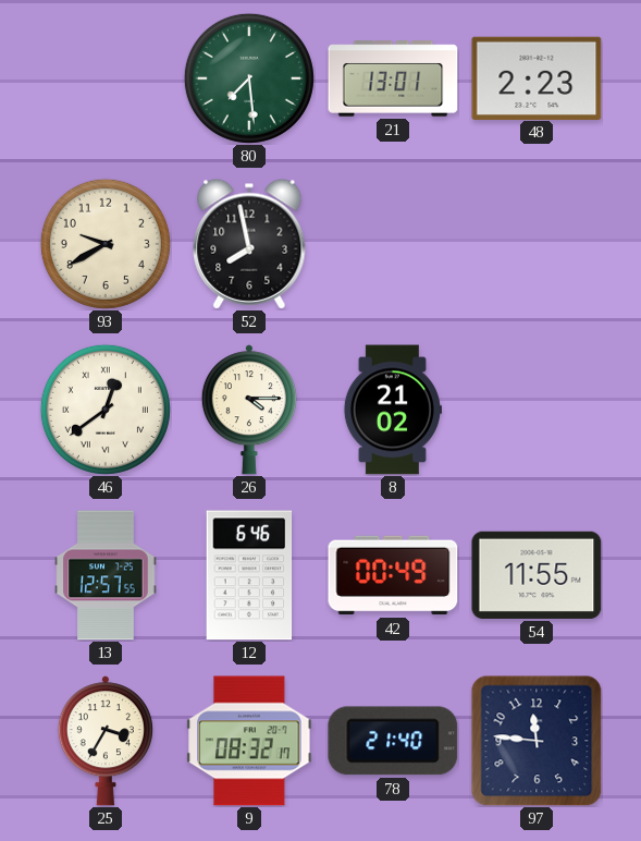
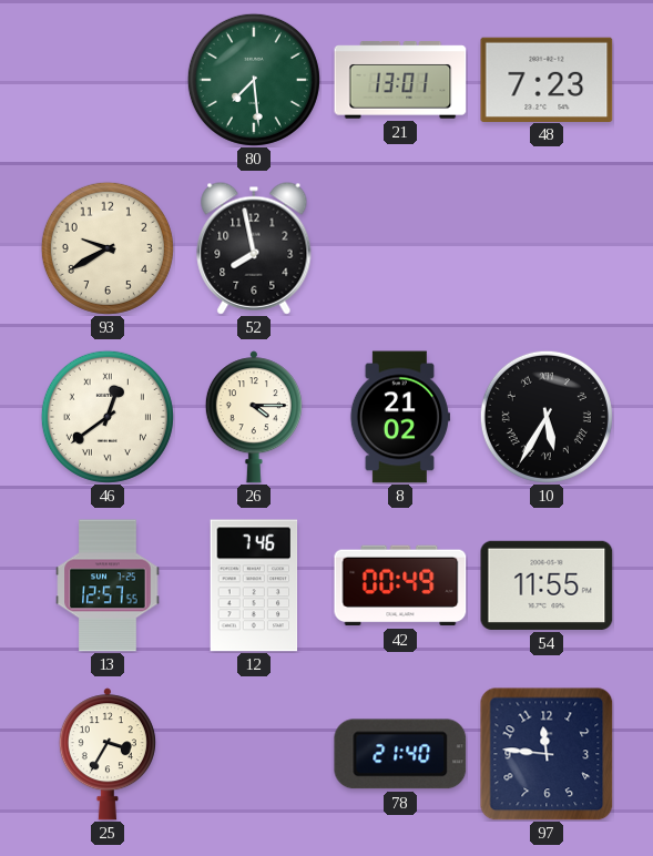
48: 2:23 -> 7:23
10: none -> 5:35
12: 6:46 -> 7:46
9: 08:32 -> none
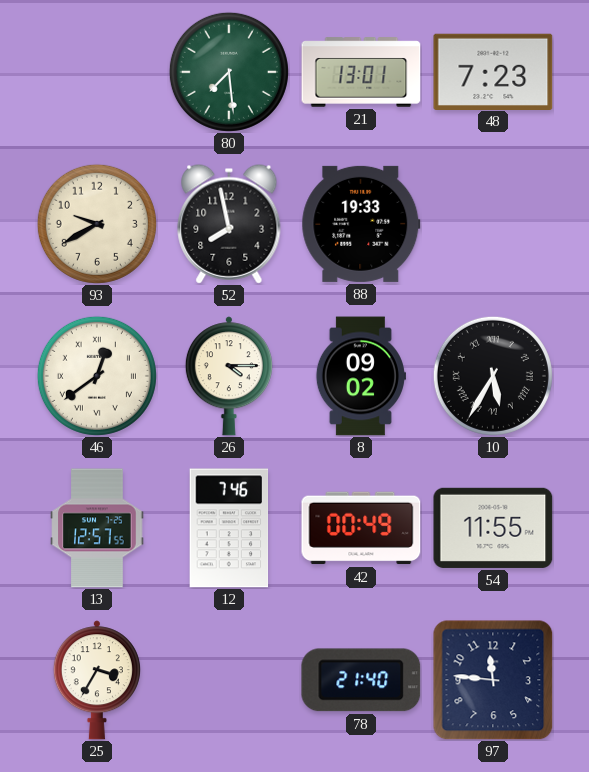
88: none -> 19:33
8: 21:02 -> 09:02
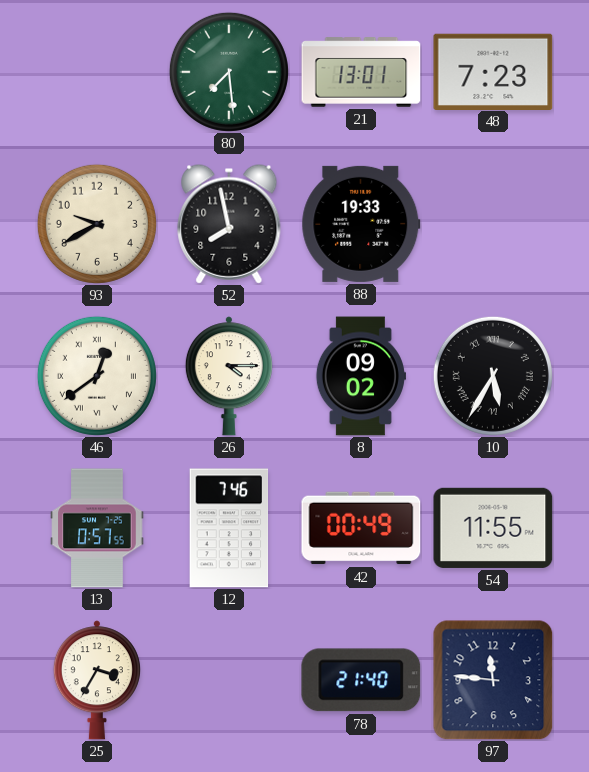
13: 12:57 -> 0:57
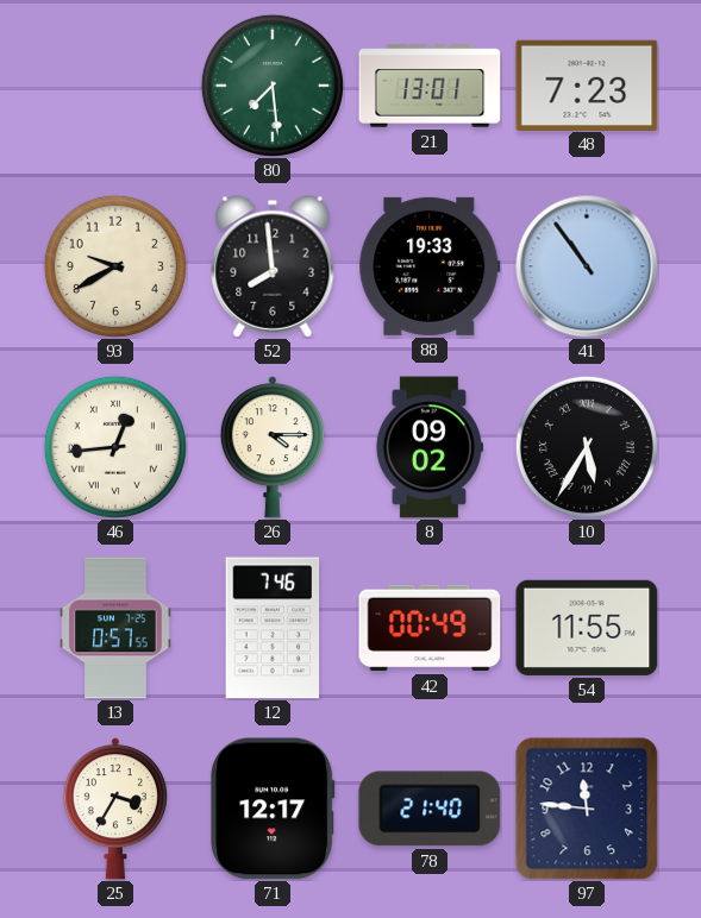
52: 7:58 -> 7:59
41: none -> 10:54
46: 12:39 -> 12:44
71: none -> 12:17
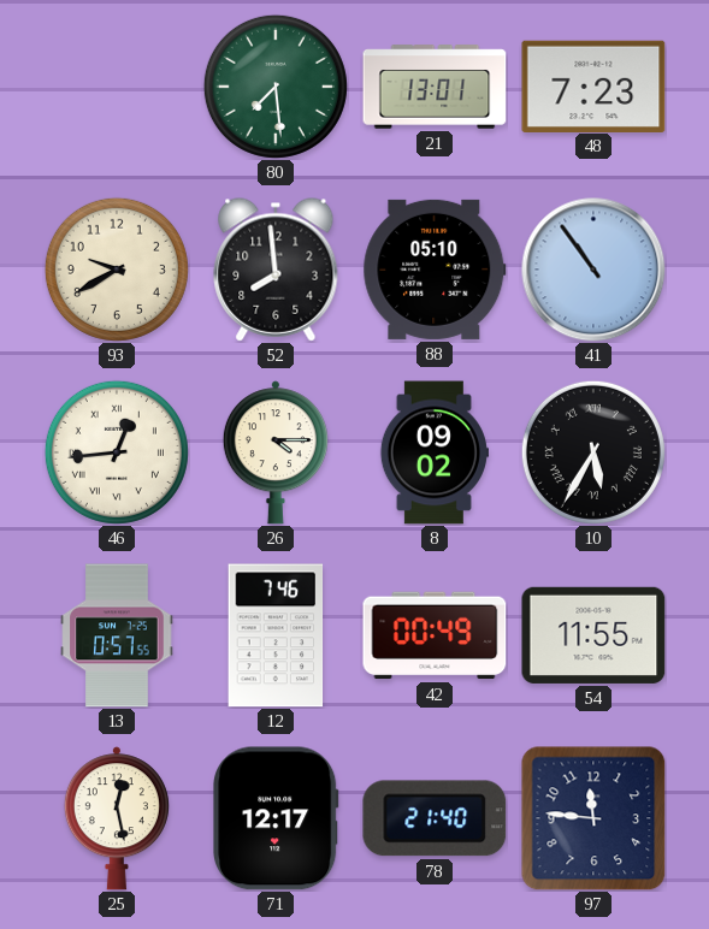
88: 19:33 -> 05:10
25: 3:35 -> 12:28
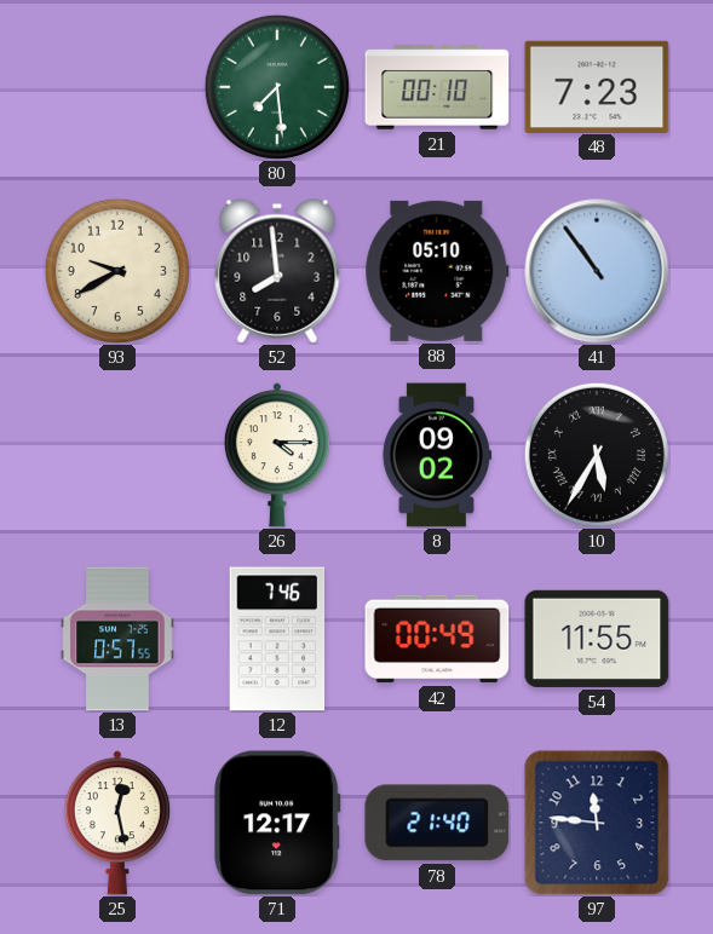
21: 13:01 -> 00:10
46: 12:44 -> none
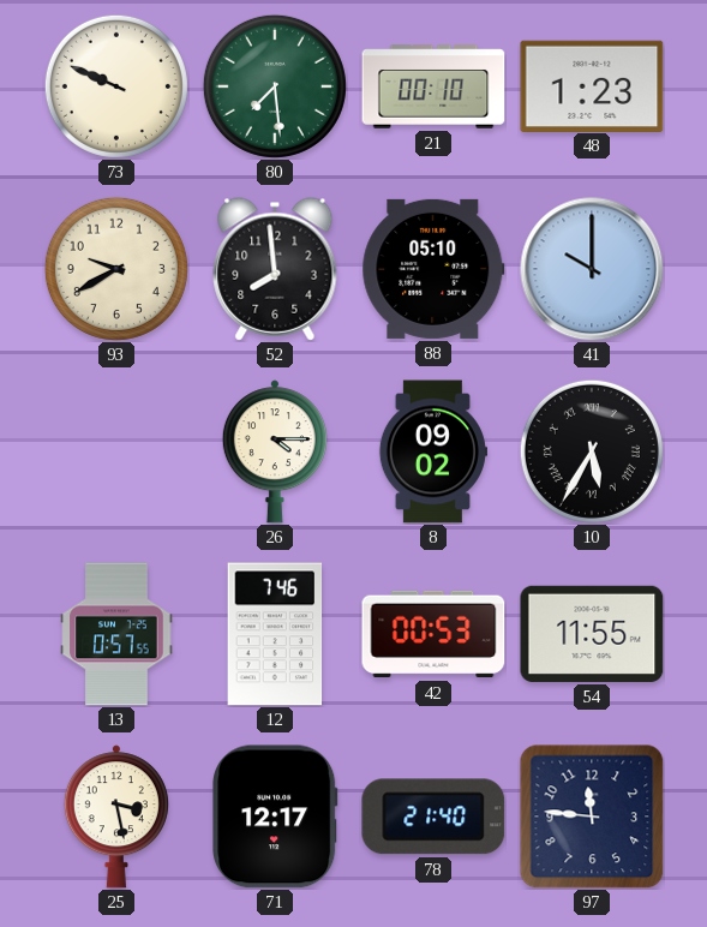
73: none -> 9:49
48: 7:23 -> 1:23
41: 10:54 -> 10:00
42: 00:49 -> 00:53
25: 12:28 -> 3:28
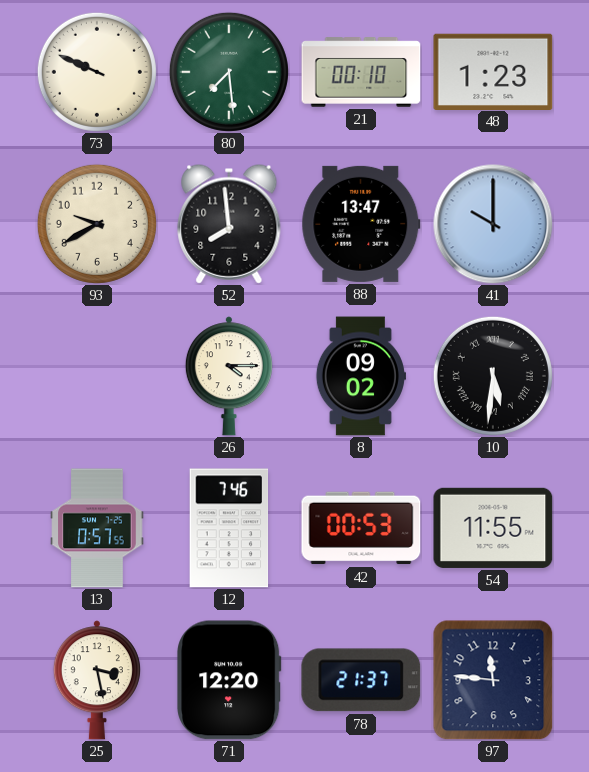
88: 05:10 -> 13:47
10: 5:35 -> 5:31
71: 12:17 -> 12:20
78: 21:40 -> 21:37
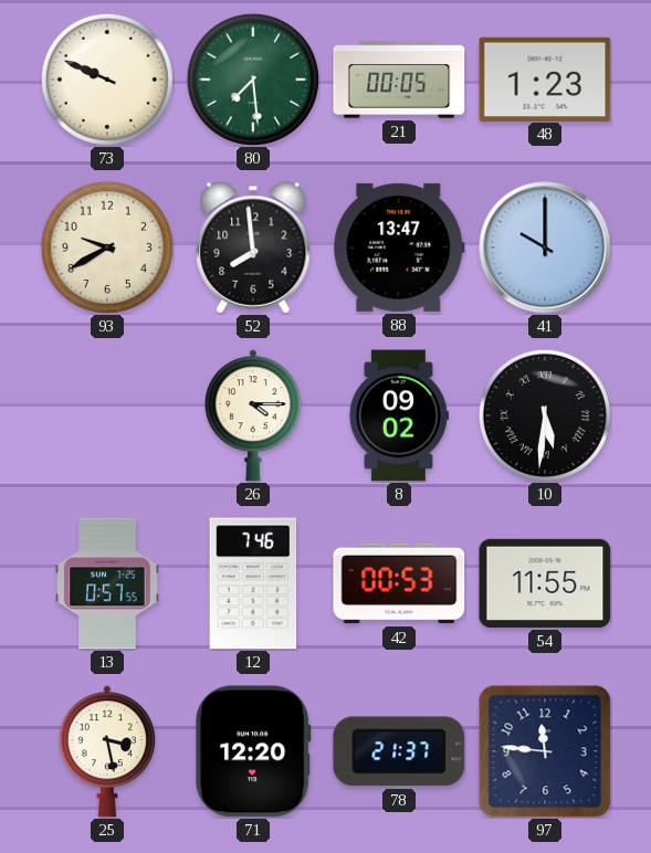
21: 00:10 -> 00:05
